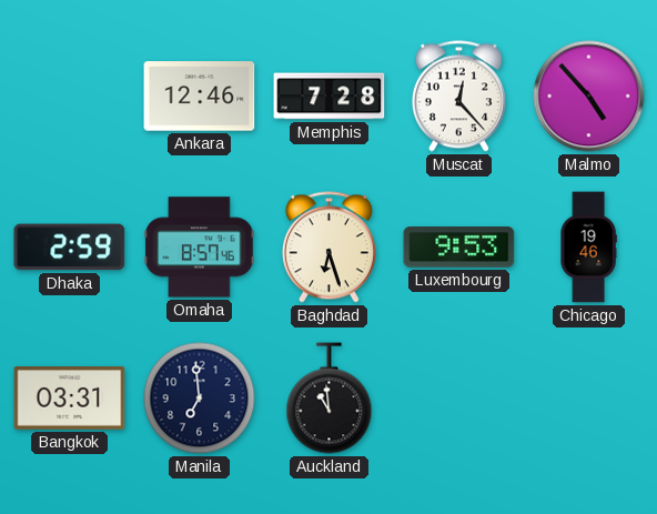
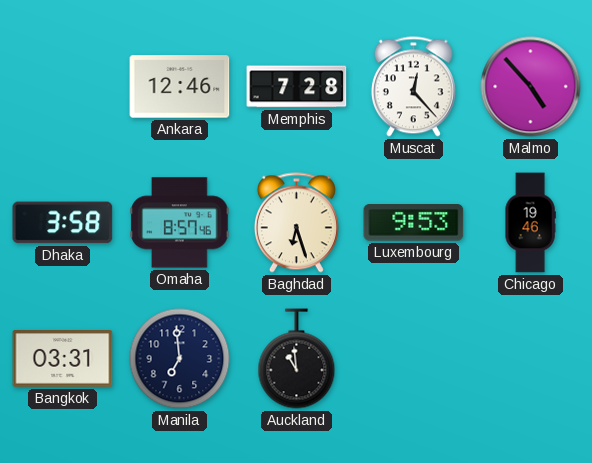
Dhaka: 2:59 -> 3:58
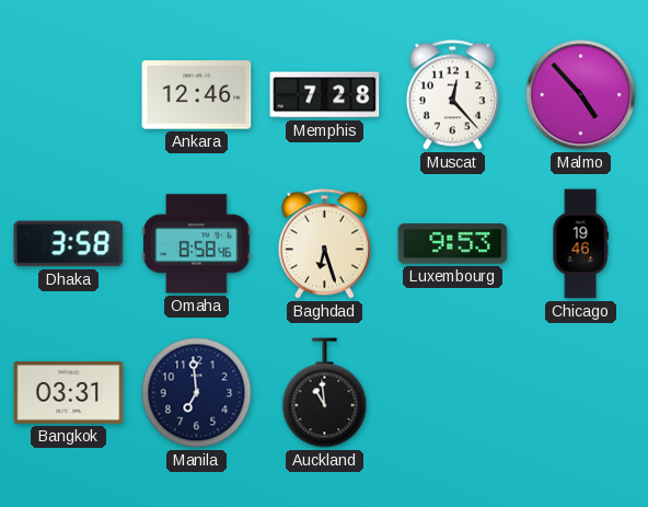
Omaha: 8:57 -> 8:58
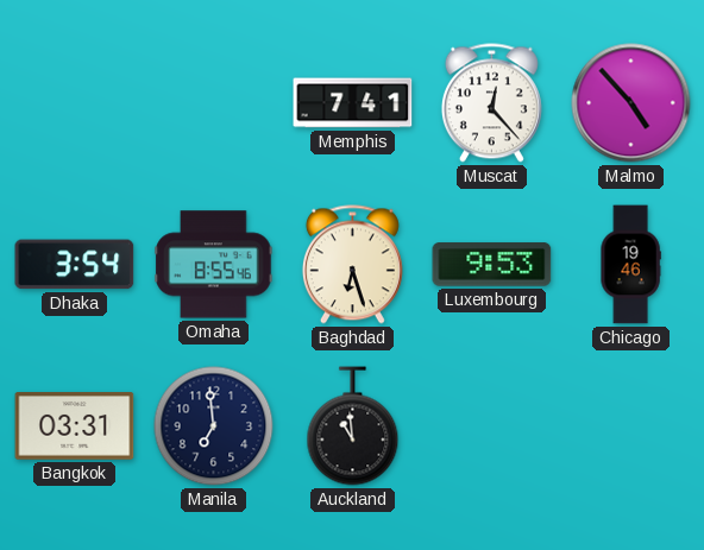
Ankara: 12:46 -> none
Memphis: 7:28 -> 7:41
Dhaka: 3:58 -> 3:54
Omaha: 8:58 -> 8:55
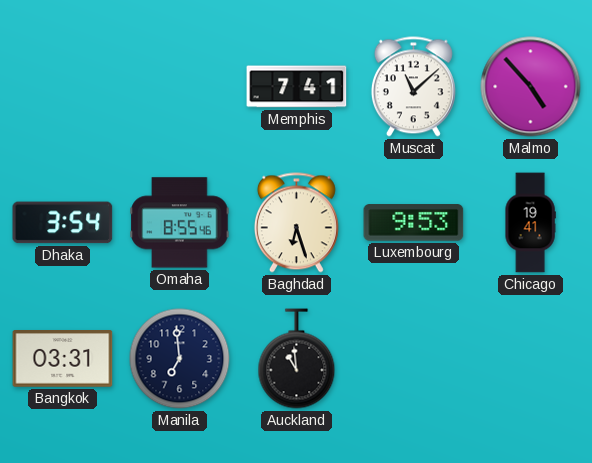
Muscat: 12:23 -> 11:08
Chicago: 19:46 -> 19:41
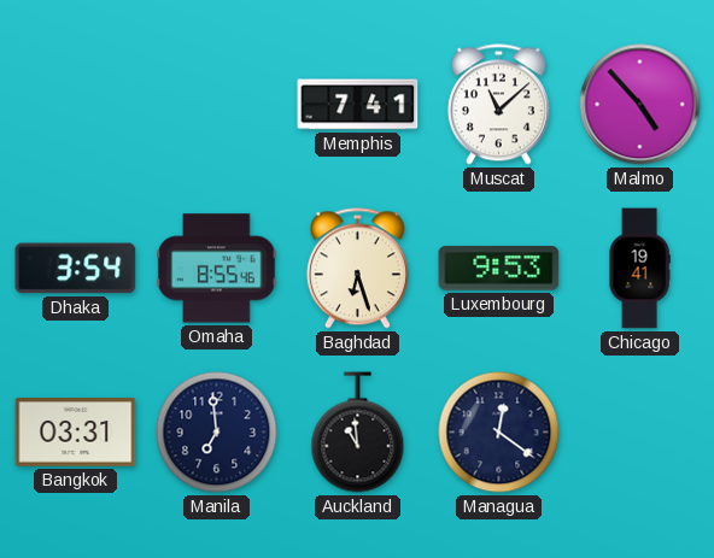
Managua: none -> 12:21
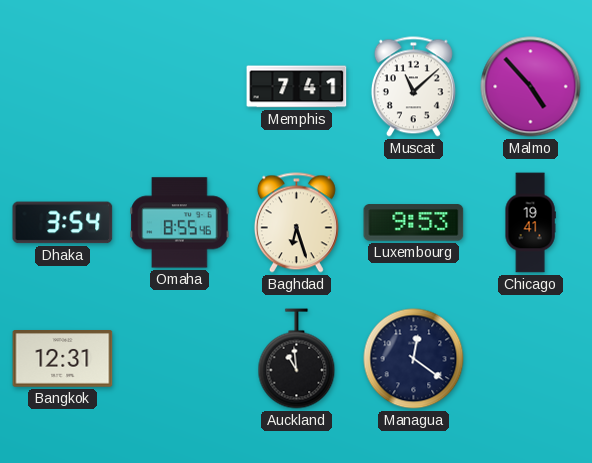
Bangkok: 03:31 -> 12:31
Manila: 6:59 -> none
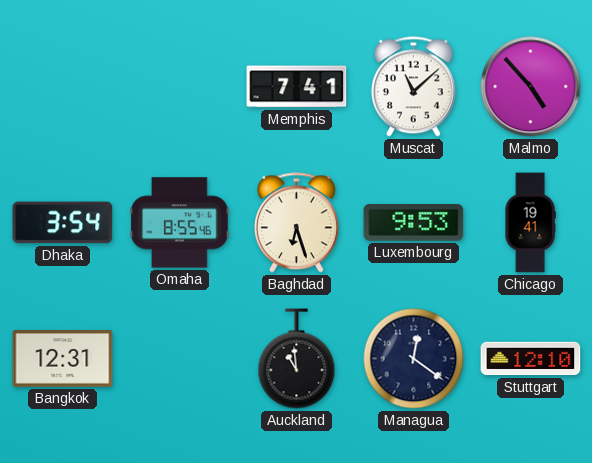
Stuttgart: none -> 12:10
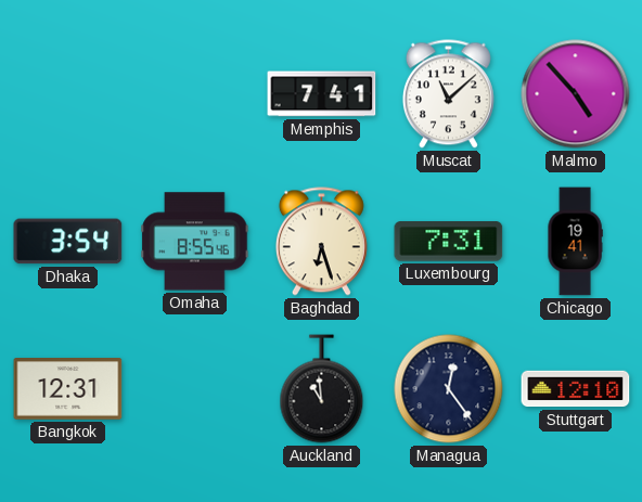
Luxembourg: 9:53 -> 7:31
Managua: 12:21 -> 12:24
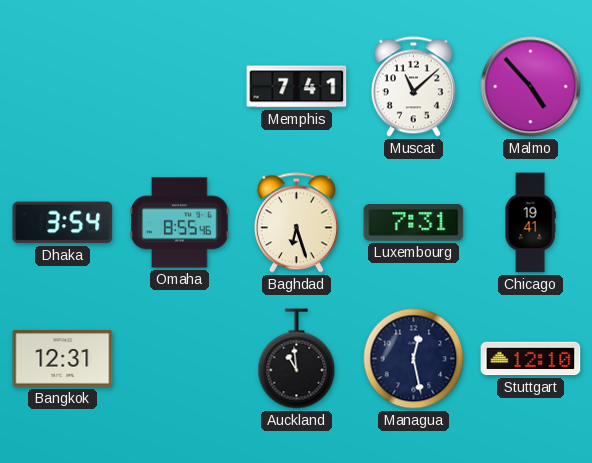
Managua: 12:24 -> 12:28
